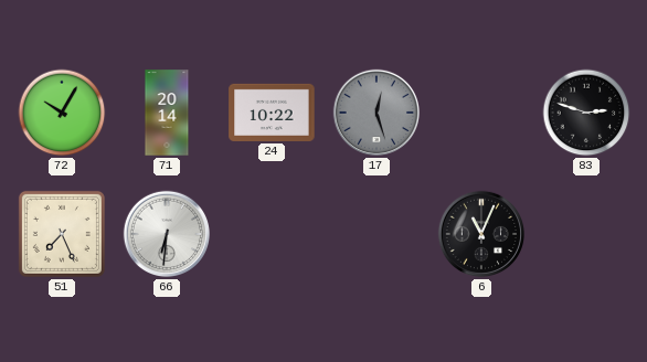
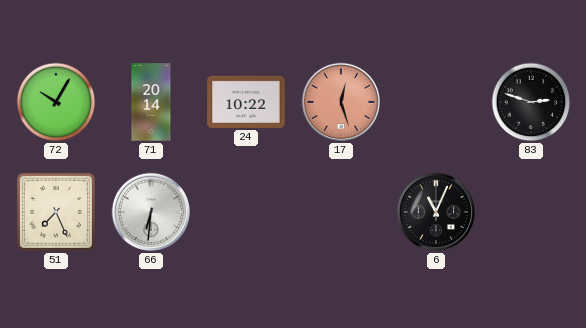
17 dial: grey -> salmon
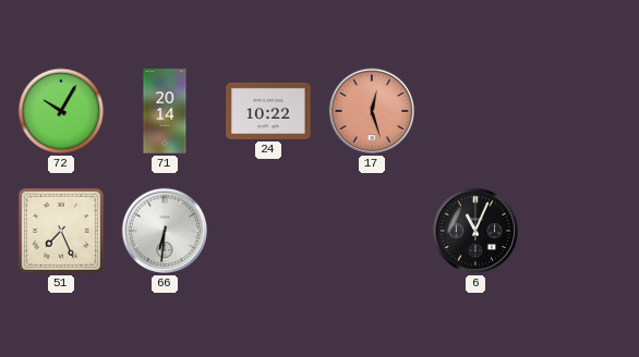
83: 2:48 -> none
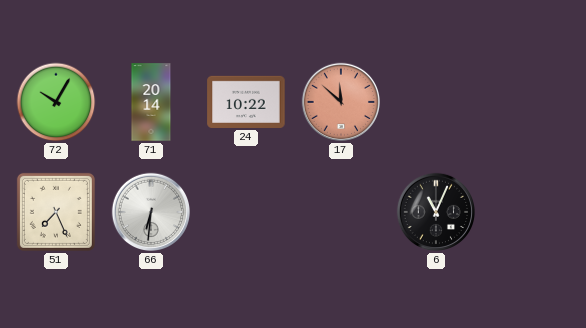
17: 12:27 -> 11:52
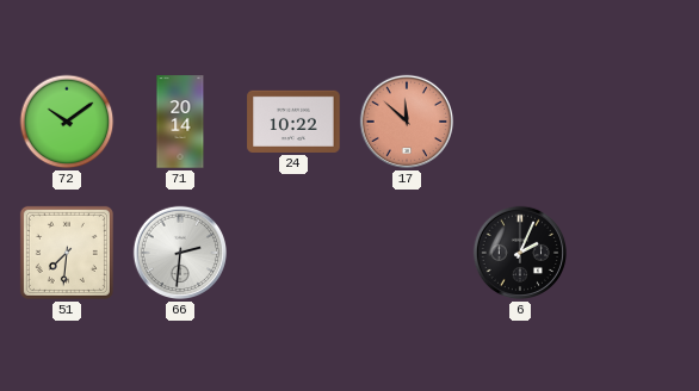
72: 10:05 -> 10:09
51: 7:26 -> 7:31
66: 6:31 -> 2:31
6: 11:04 -> 2:04
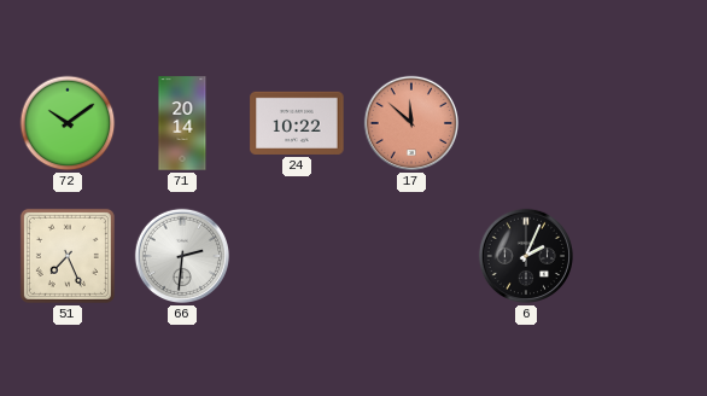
51: 7:31 -> 7:26
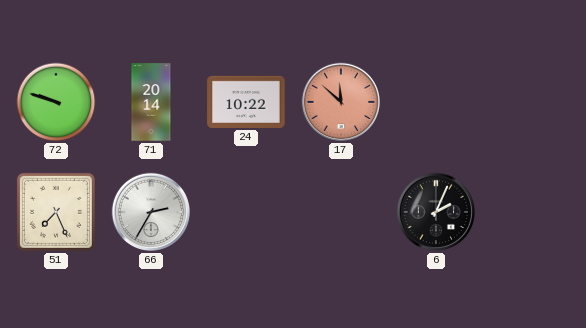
72: 10:09 -> 9:48
66: 2:31 -> 2:35
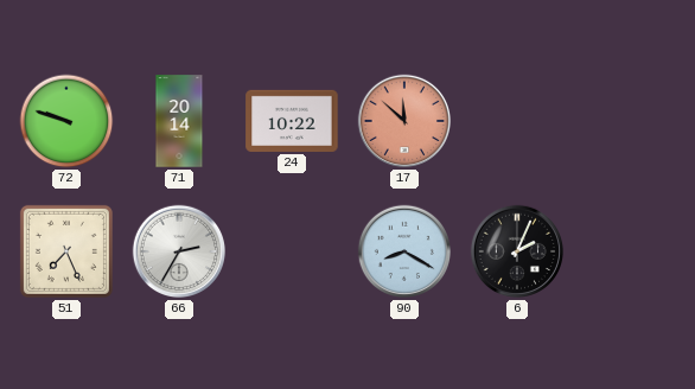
90: none -> 8:20
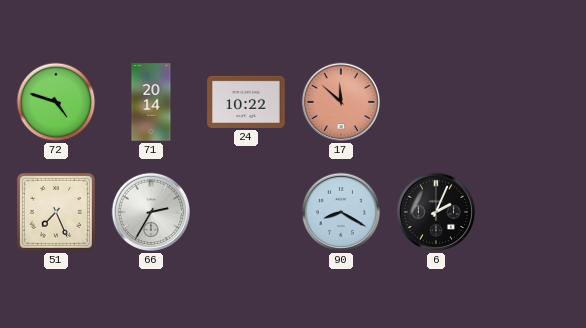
72: 9:48 -> 4:48
